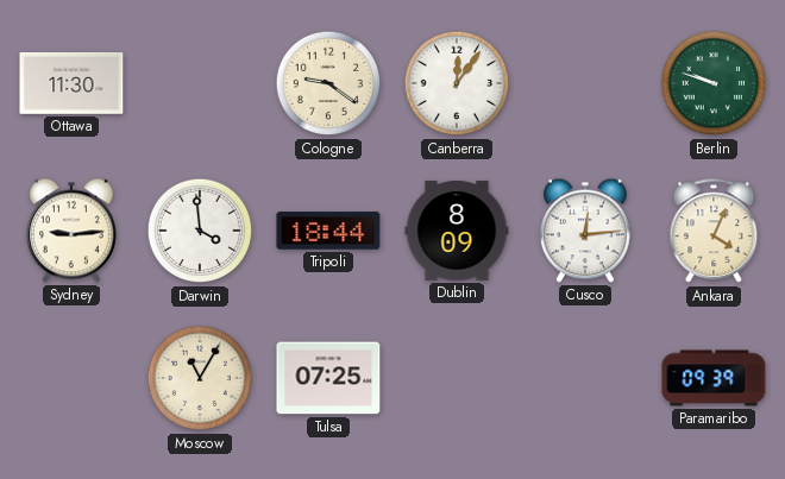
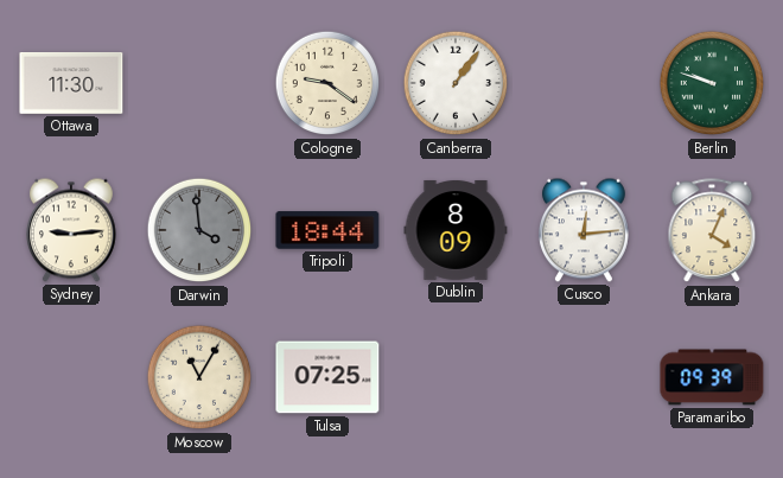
Canberra: 12:06 -> 1:06
Darwin dial: white -> grey
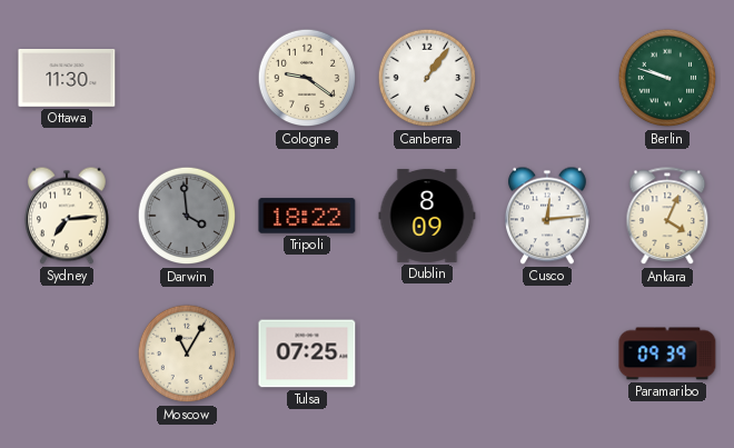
Sydney: 9:14 -> 7:14
Tripoli: 18:44 -> 18:22
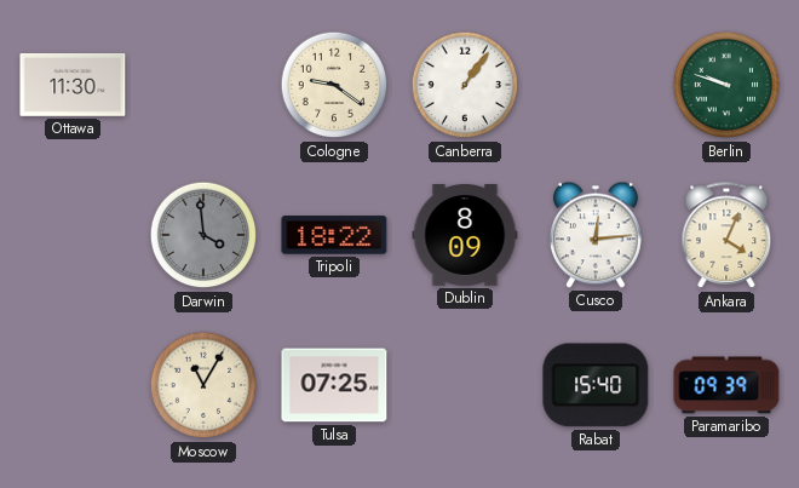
Sydney: 7:14 -> none
Rabat: none -> 15:40
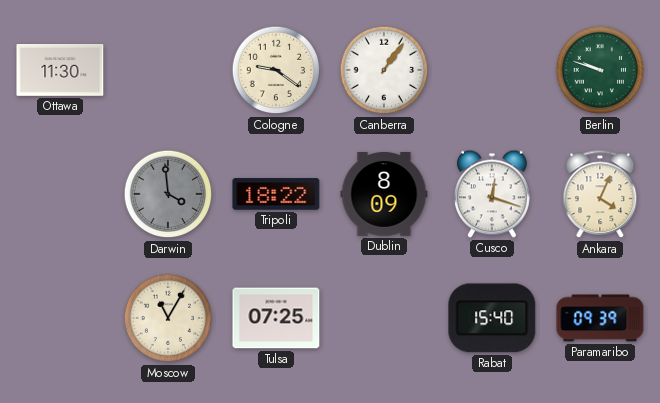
Cusco: 12:14 -> 12:18
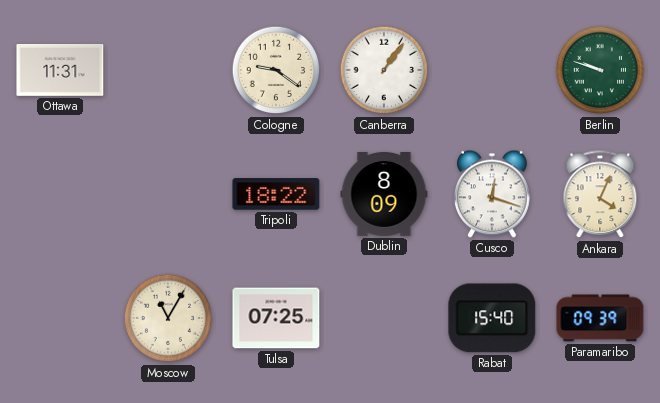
Ottawa: 11:30 -> 11:31
Darwin: 3:59 -> none
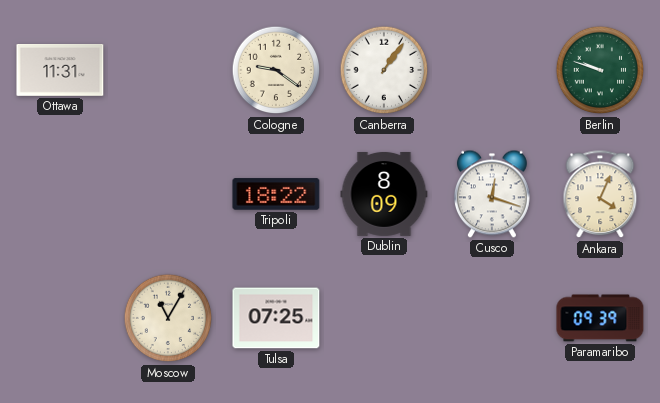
Rabat: 15:40 -> none
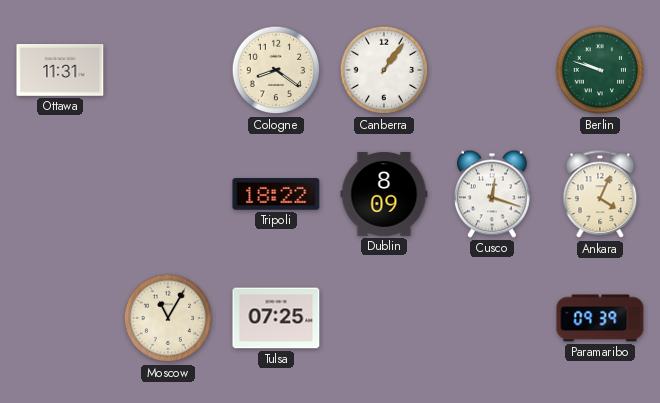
Cologne: 9:21 -> 8:21
